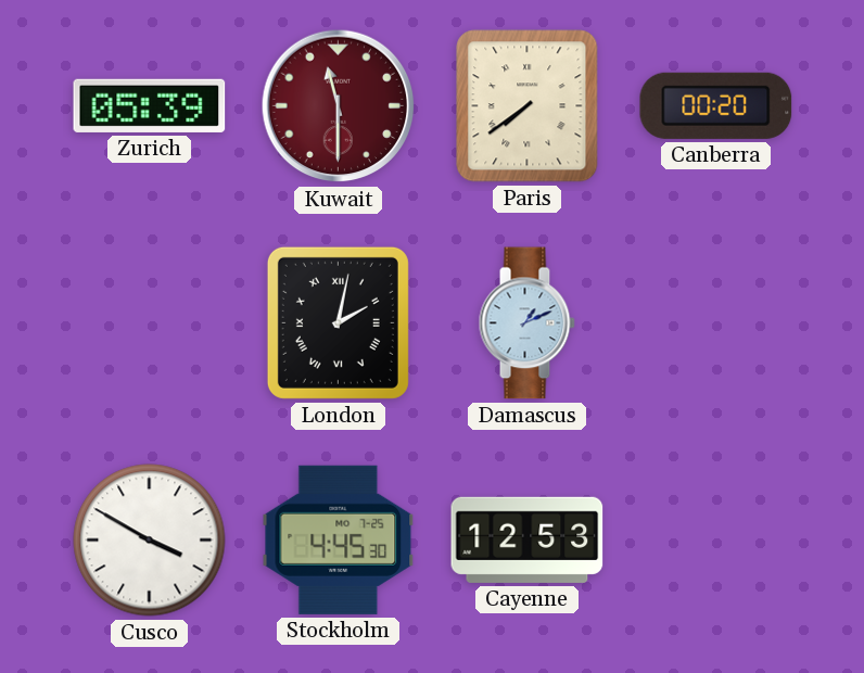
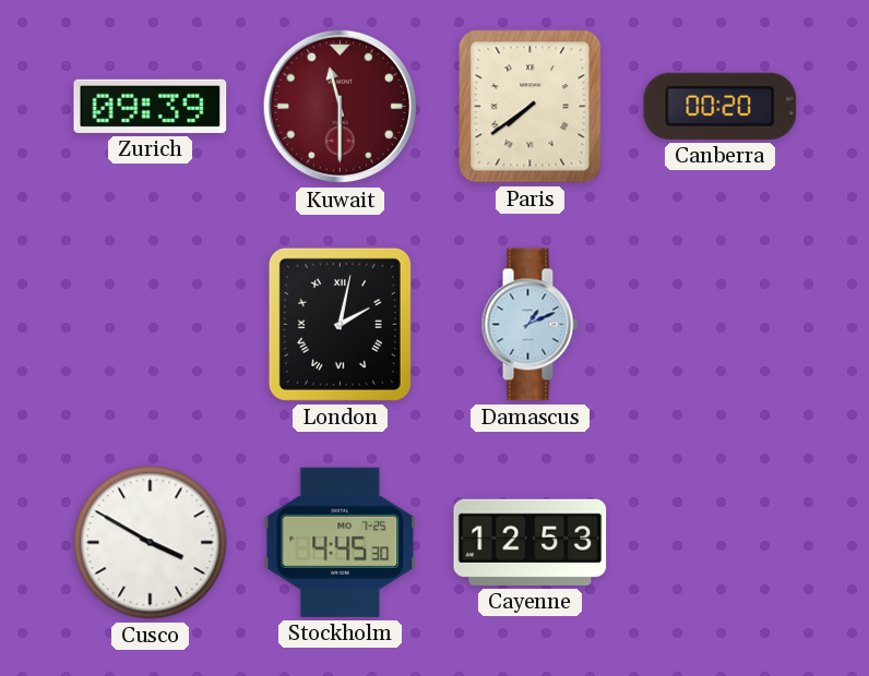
Zurich: 05:39 -> 09:39
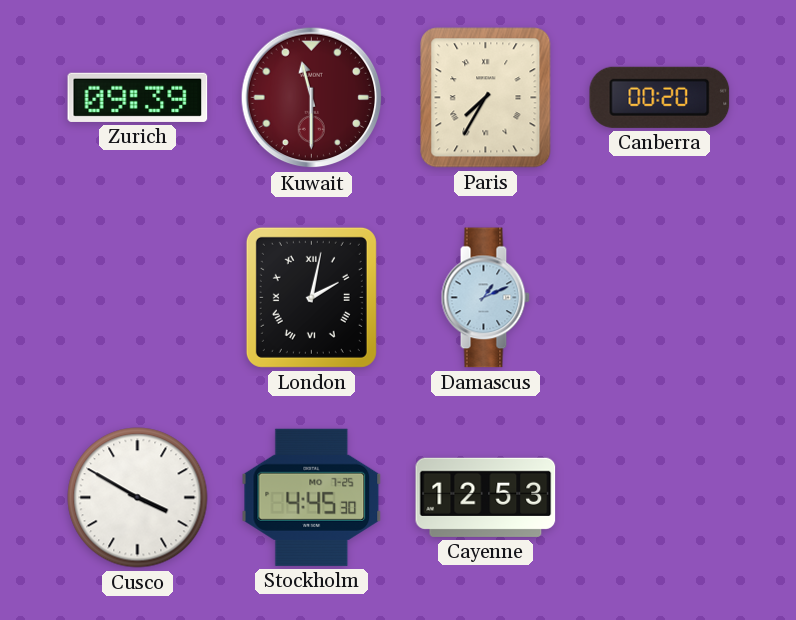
Paris: 7:39 -> 7:35
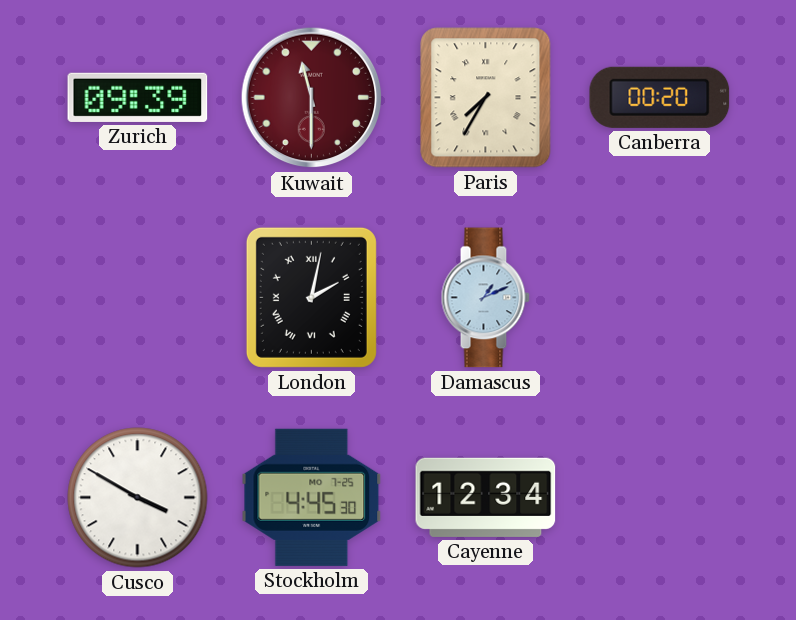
Cayenne: 12:53 -> 12:34
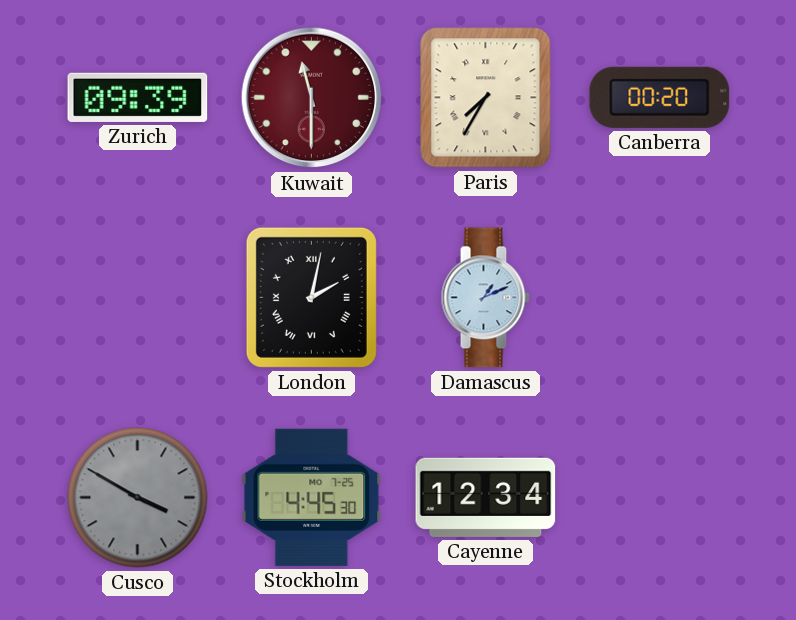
Cusco dial: white -> grey
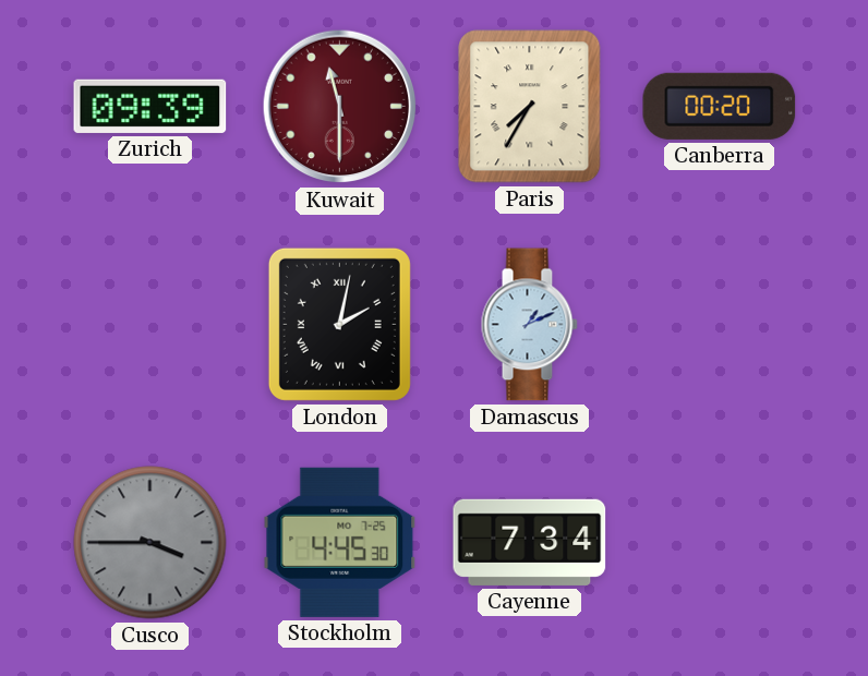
Cusco: 3:50 -> 3:45
Cayenne: 12:34 -> 7:34
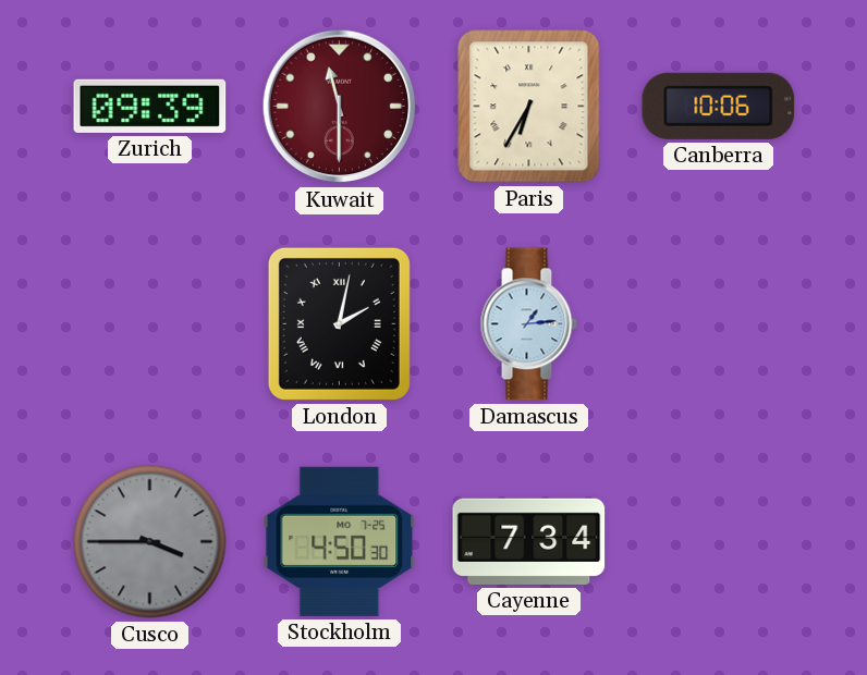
Paris: 7:35 -> 6:35
Canberra: 00:20 -> 10:06
Damascus: 1:11 -> 1:14
Stockholm: 4:45 -> 4:50
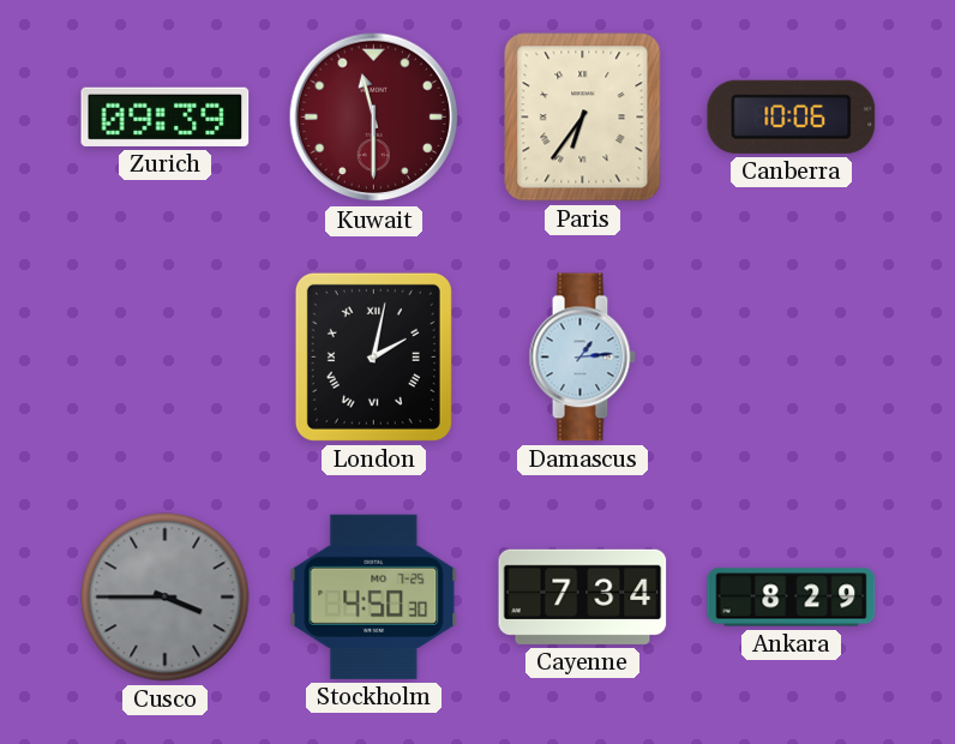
Paris: 6:35 -> 6:36
Ankara: none -> 8:29
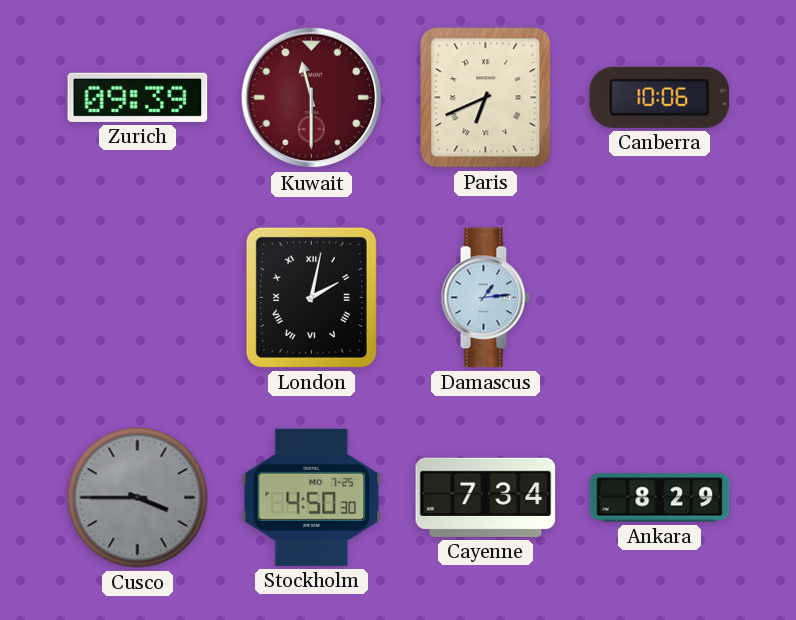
Paris: 6:36 -> 6:41
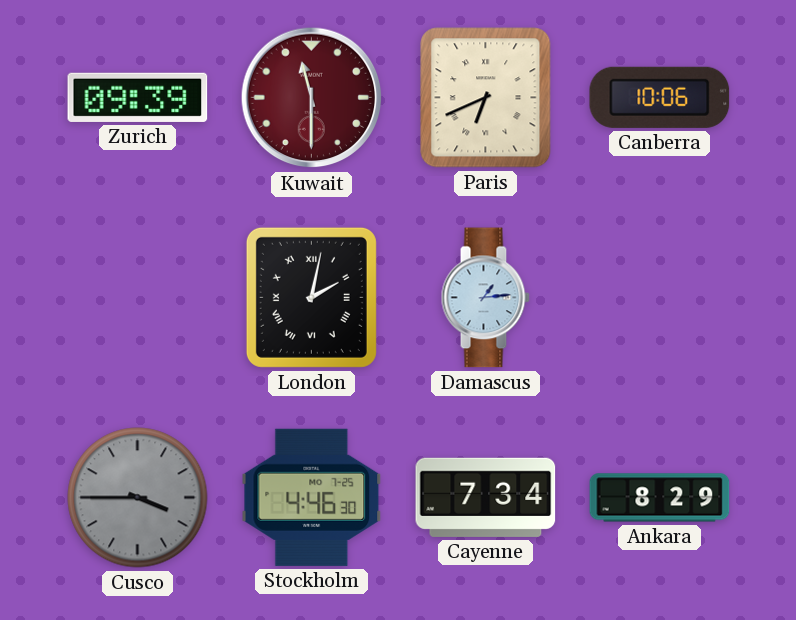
Stockholm: 4:50 -> 4:46
